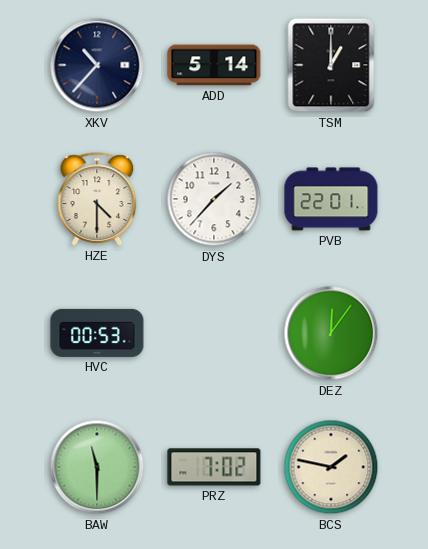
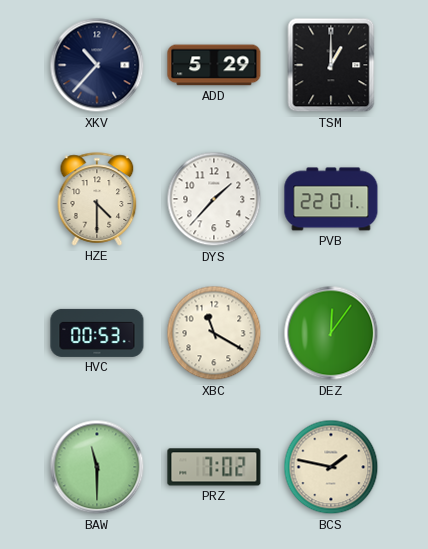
ADD: 5:14 -> 5:29
XBC: none -> 11:20
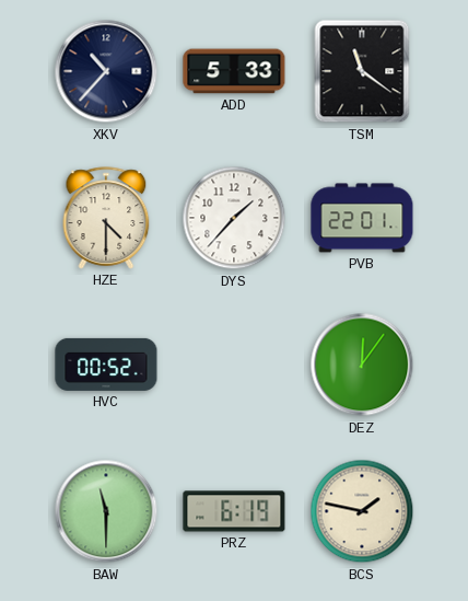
ADD: 5:29 -> 5:33
TSM: 1:00 -> 11:21
HVC: 00:53 -> 00:52
XBC: 11:20 -> none
PRZ: 7:02 -> 6:19
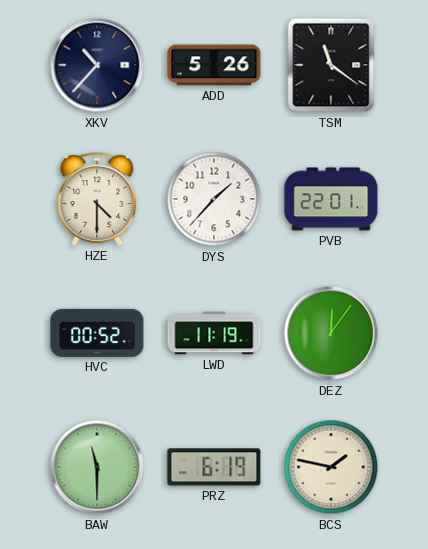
ADD: 5:33 -> 5:26
LWD: none -> 11:19
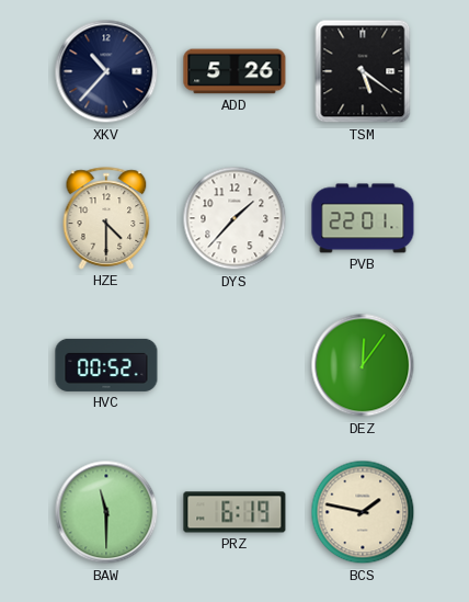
TSM: 11:21 -> 5:21
LWD: 11:19 -> none
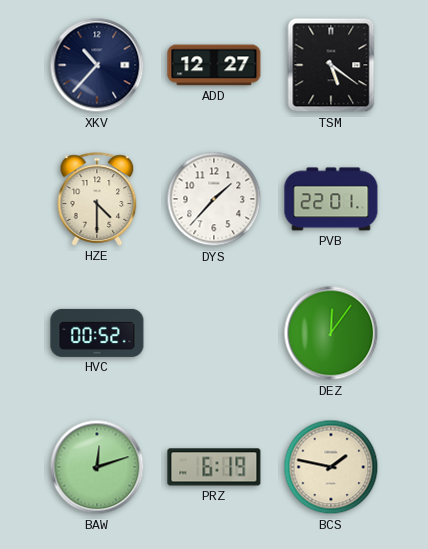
ADD: 5:26 -> 12:27
BAW: 11:30 -> 12:12
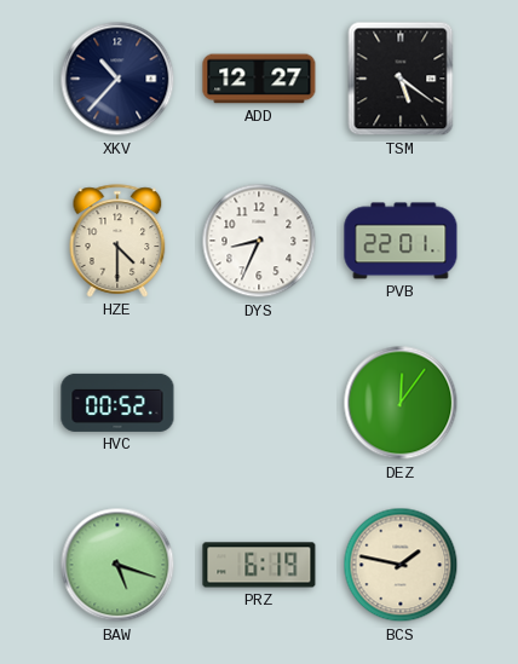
DYS: 1:37 -> 8:34
BAW: 12:12 -> 5:18
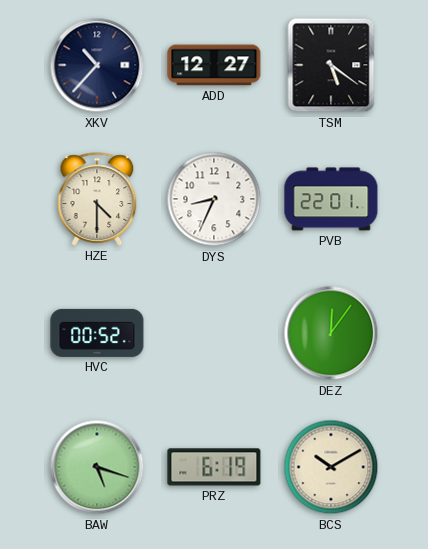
BCS: 1:47 -> 10:10
